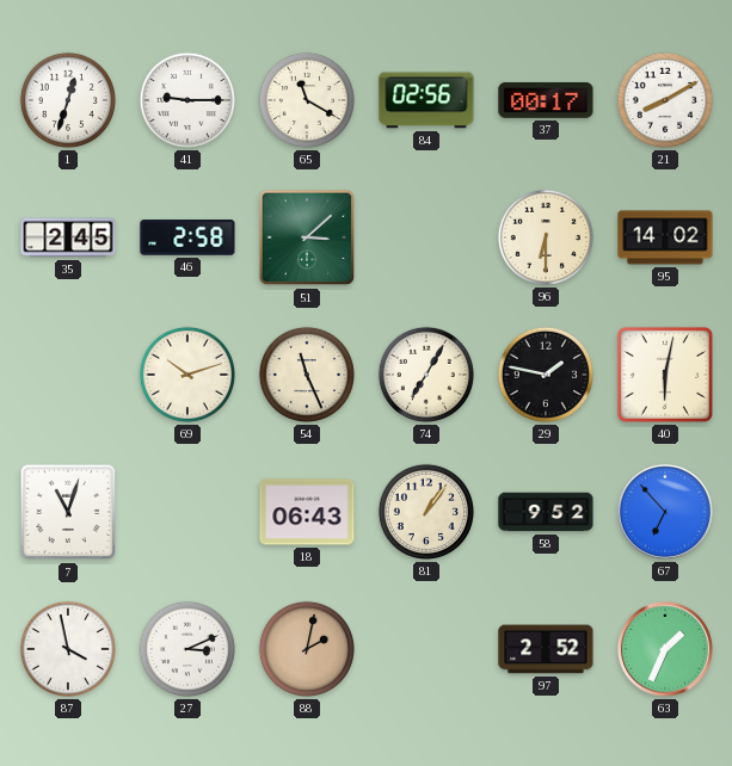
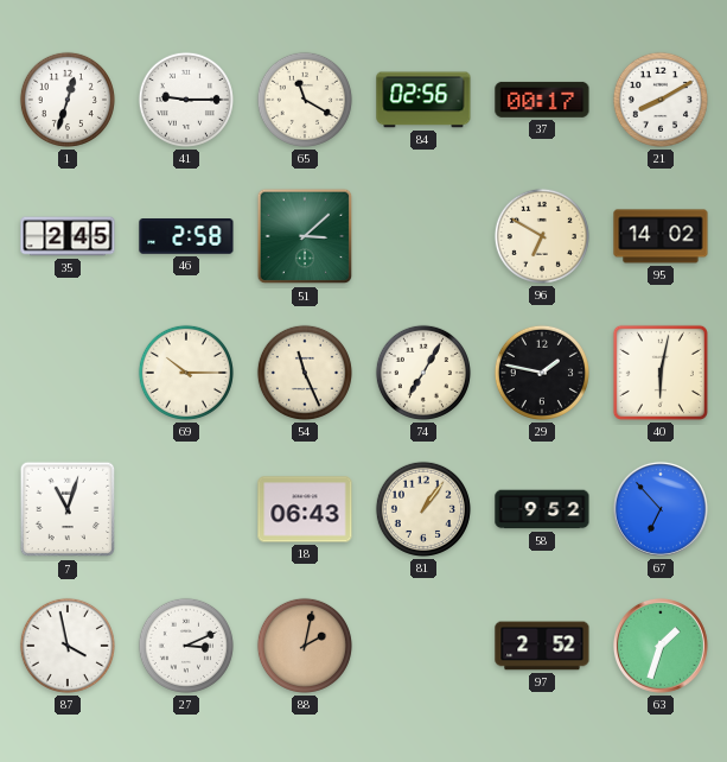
96: 6:30 -> 6:50
69: 10:12 -> 10:15
63: 1:34 -> 1:33
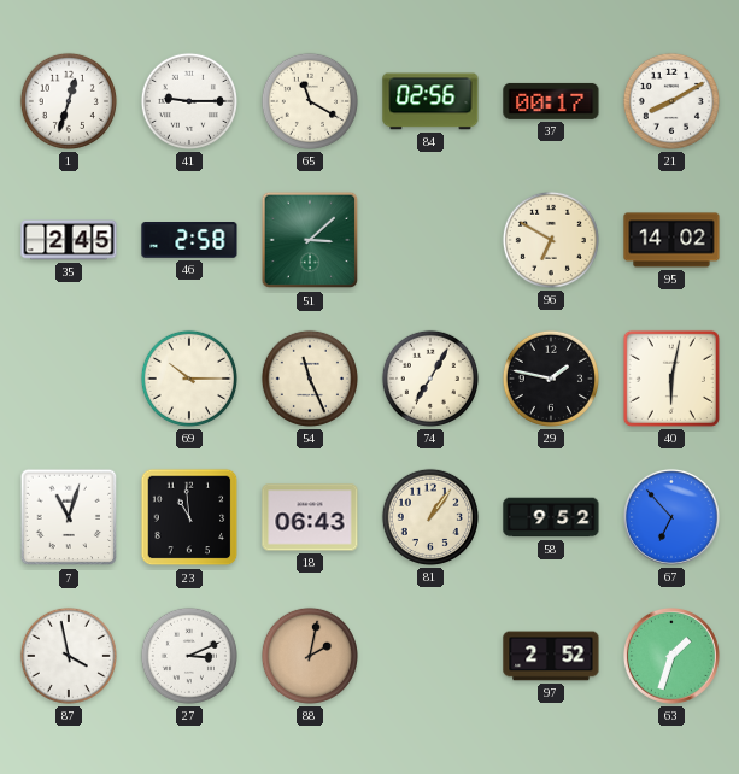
23: none -> 10:59
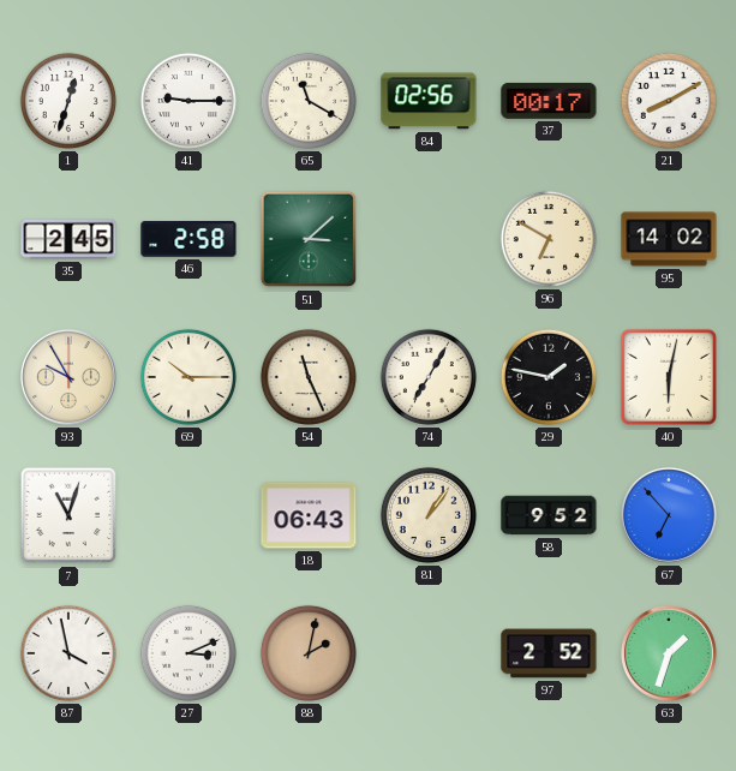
93: none -> 9:55
23: 10:59 -> none
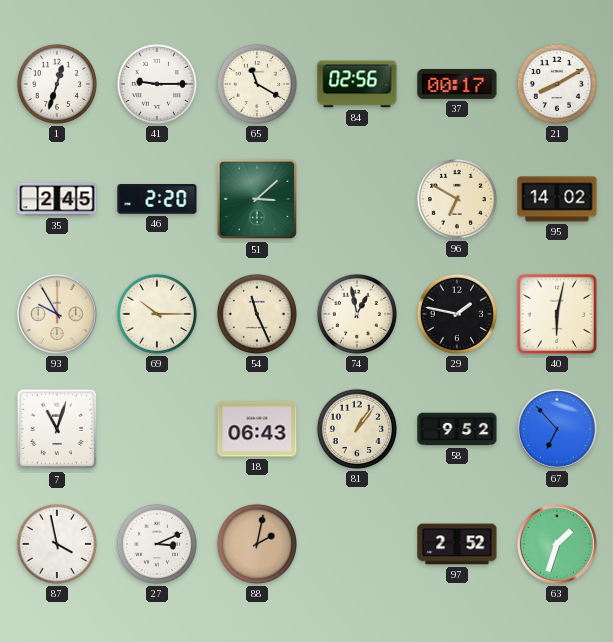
46: 2:58 -> 2:20
74: 7:05 -> 12:58
